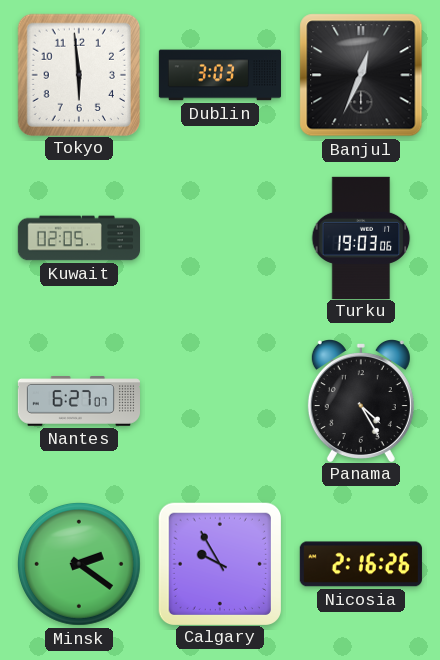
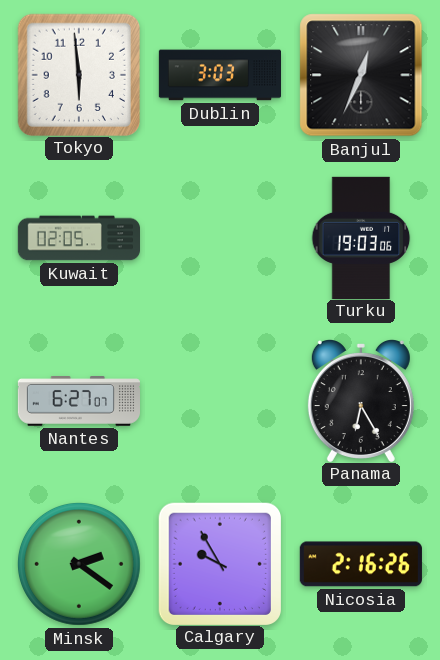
Panama: 4:25 -> 6:25
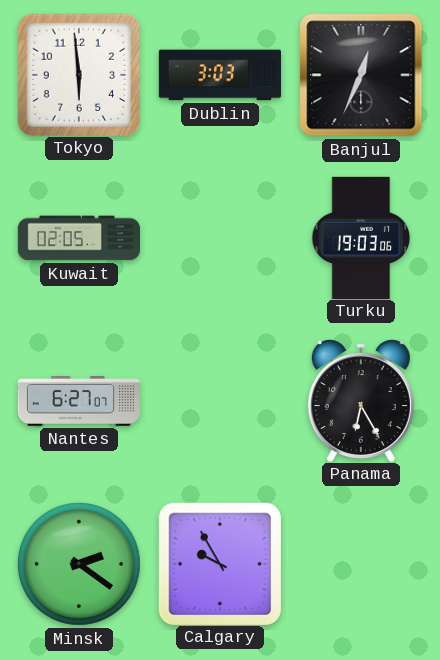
Nicosia: 2:16 -> none
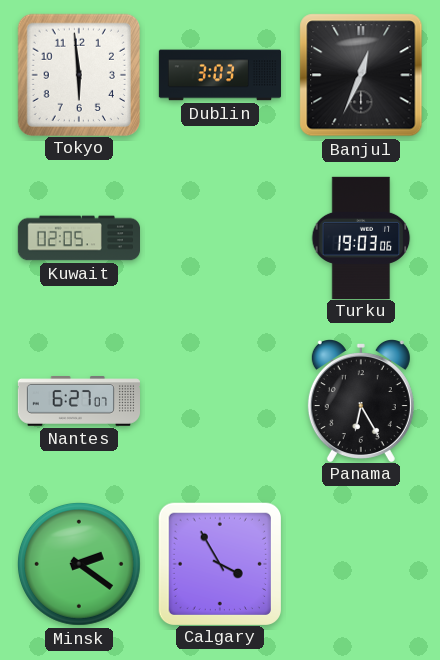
Calgary: 9:55 -> 3:55
